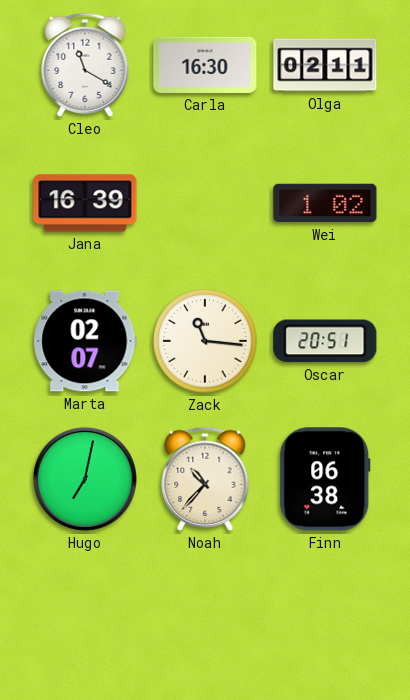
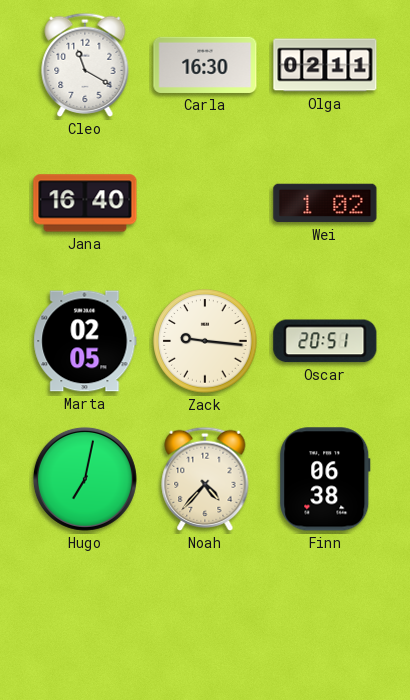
Jana: 16:39 -> 16:40
Marta: 02:07 -> 02:05
Zack: 11:16 -> 9:16
Noah: 10:37 -> 4:37
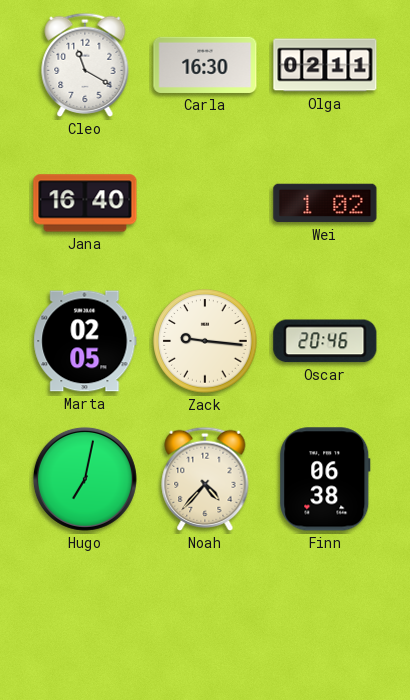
Oscar: 20:51 -> 20:46
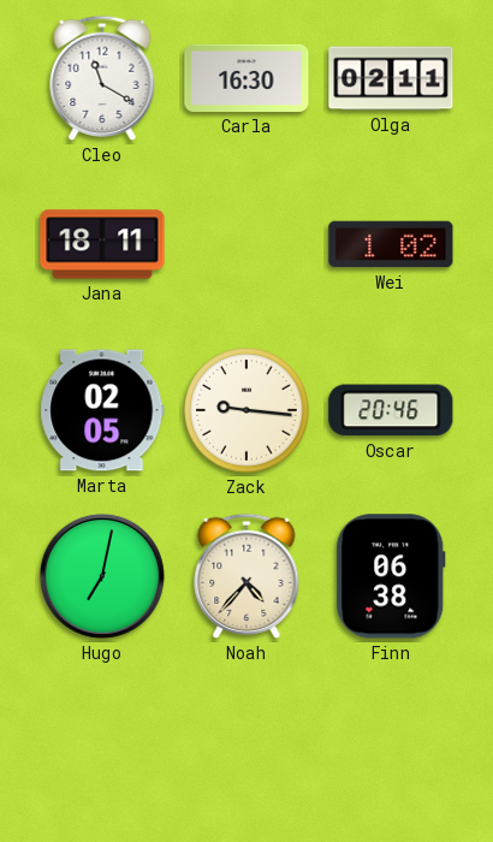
Jana: 16:40 -> 18:11
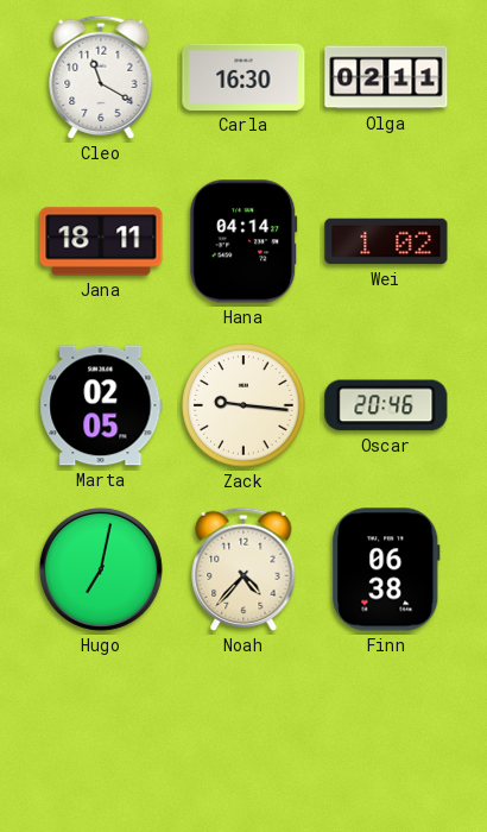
Hana: none -> 04:14
